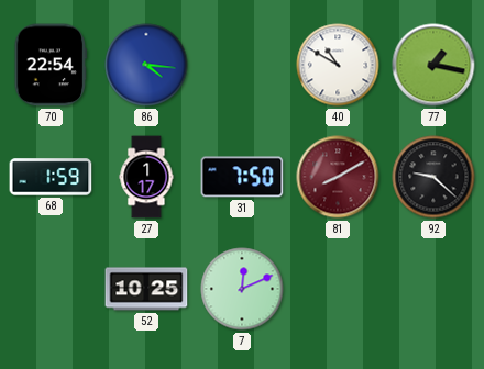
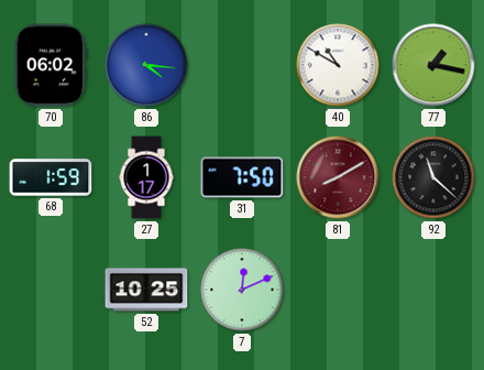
70: 22:54 -> 06:02
92: 9:22 -> 11:22
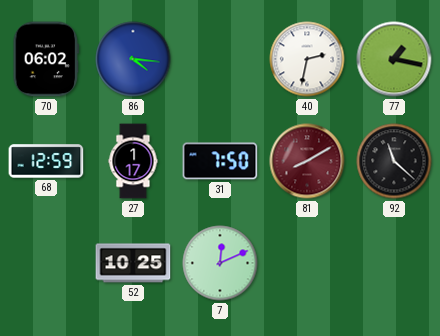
40: 10:50 -> 2:32
68: 1:59 -> 12:59
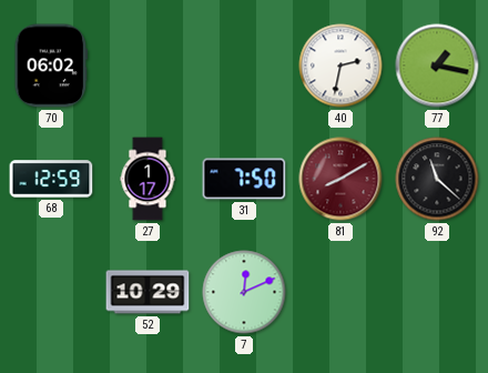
86: 4:16 -> none
52: 10:25 -> 10:29
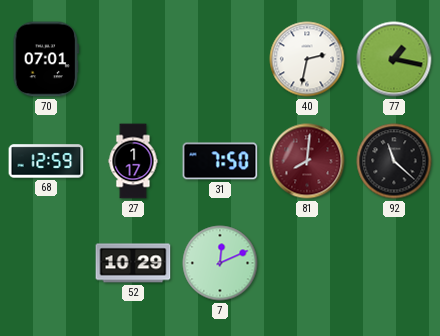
70: 06:02 -> 07:01
81: 8:10 -> 8:01
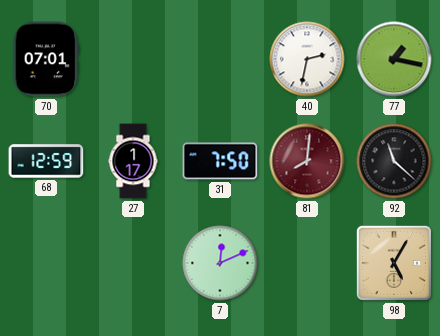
52: 10:29 -> none
98: none -> 5:05
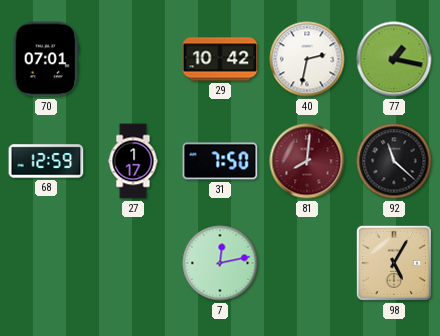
29: none -> 10:42
7: 12:11 -> 12:13
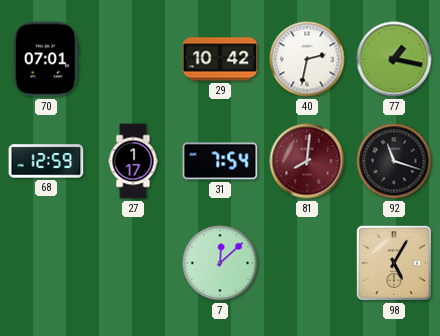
31: 7:50 -> 7:54
92: 11:22 -> 11:18
7: 12:13 -> 12:08
